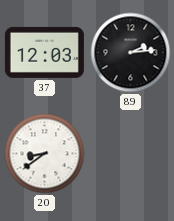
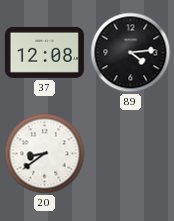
37: 12:03 -> 12:08
89: 2:14 -> 4:14
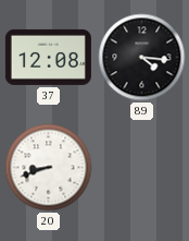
89: 4:14 -> 4:16
20: 8:39 -> 8:42
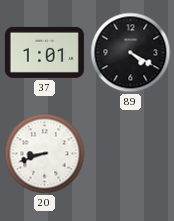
37: 12:08 -> 1:01
89: 4:16 -> 4:20
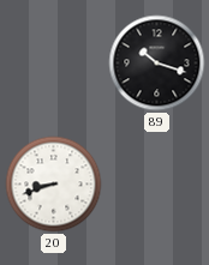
37: 1:01 -> none
89: 4:20 -> 10:18
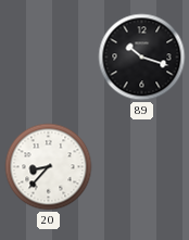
20: 8:42 -> 8:37
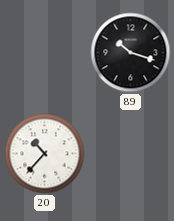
20: 8:37 -> 10:37
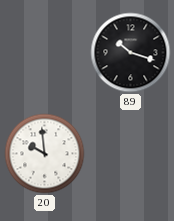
20: 10:37 -> 9:59
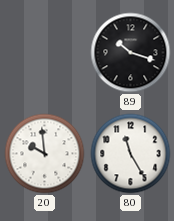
80: none -> 11:25
